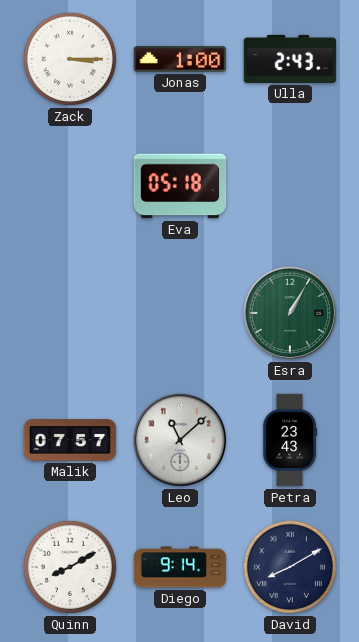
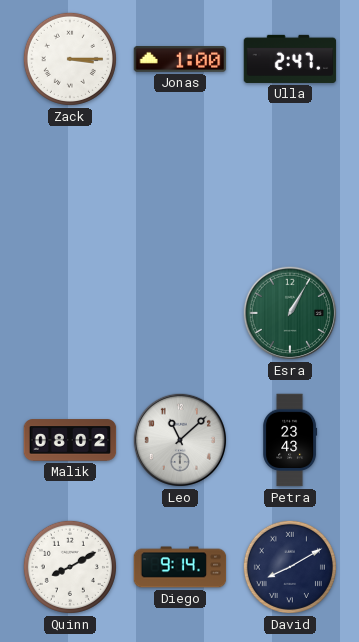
Ulla: 2:43 -> 2:47
Eva: 05:18 -> none
Malik: 07:57 -> 08:02
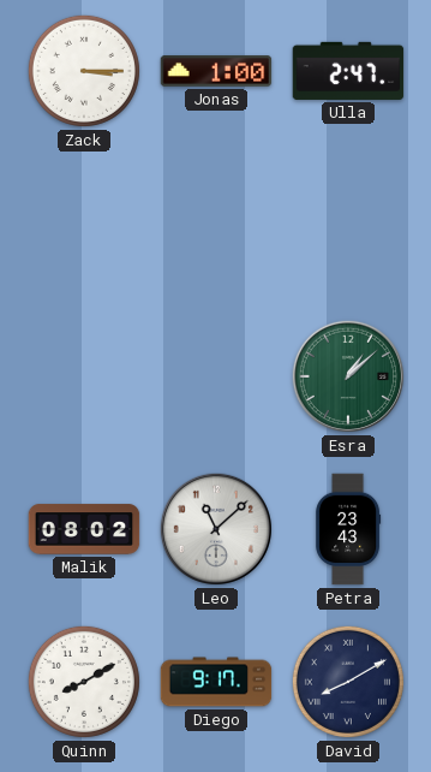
Esra: 1:05 -> 1:08
Diego: 9:14 -> 9:17
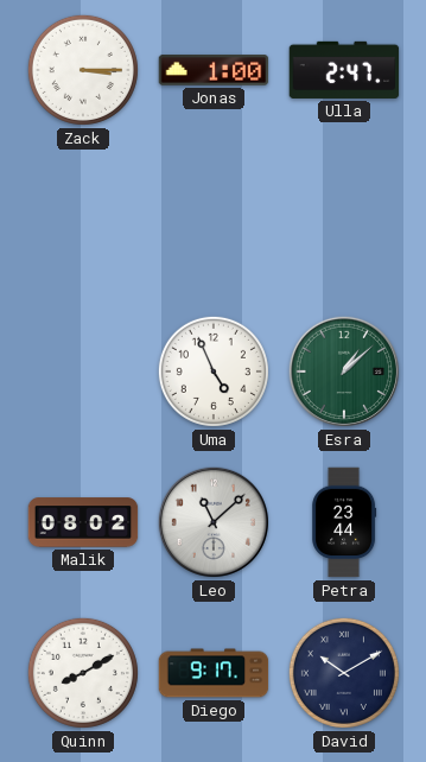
Uma: none -> 4:56
Petra: 23:43 -> 23:44
David: 8:10 -> 10:10
